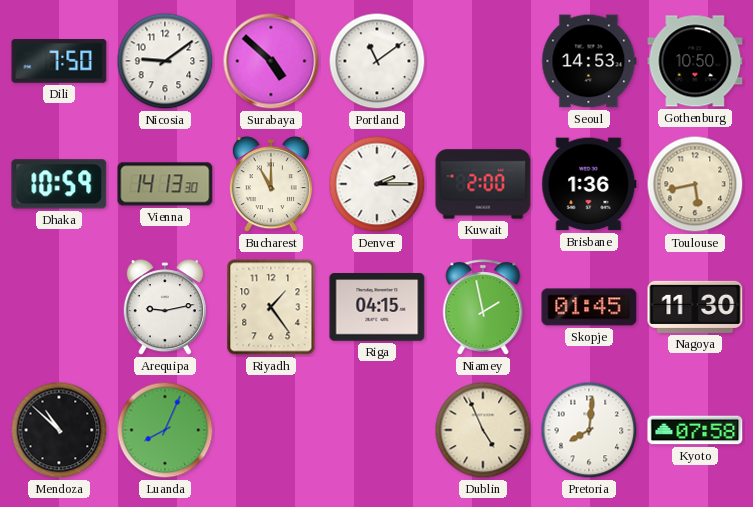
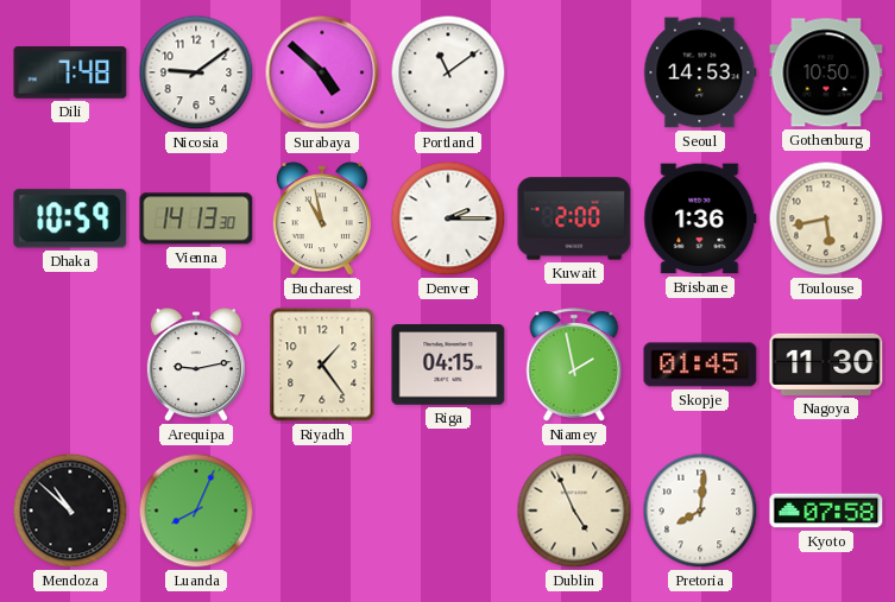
Dili: 7:50 -> 7:48
Bucharest: 11:00 -> 10:58
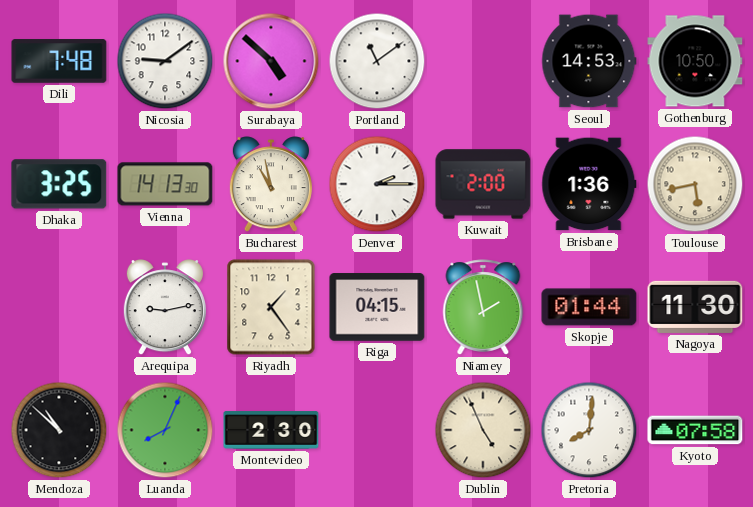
Dhaka: 10:59 -> 3:25
Skopje: 01:45 -> 01:44
Montevideo: none -> 2:30
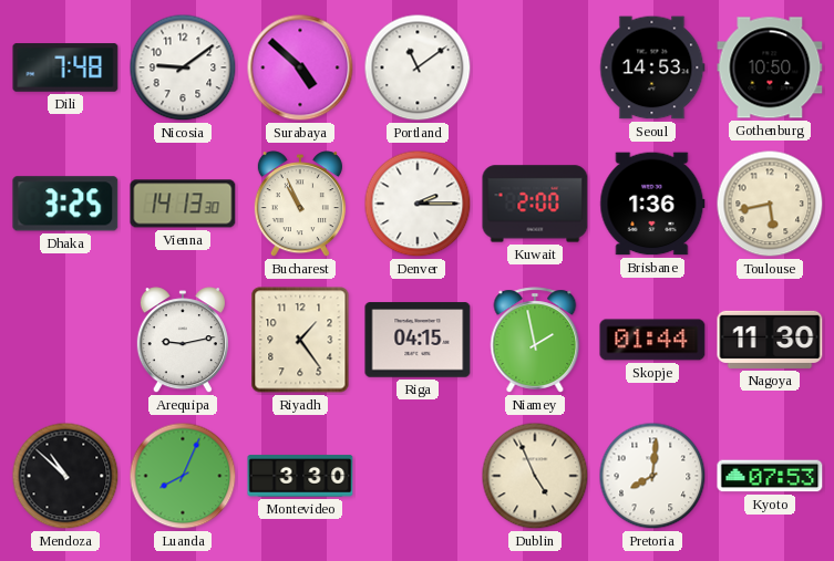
Bucharest: 10:58 -> 10:56
Montevideo: 2:30 -> 3:30
Kyoto: 07:58 -> 07:53
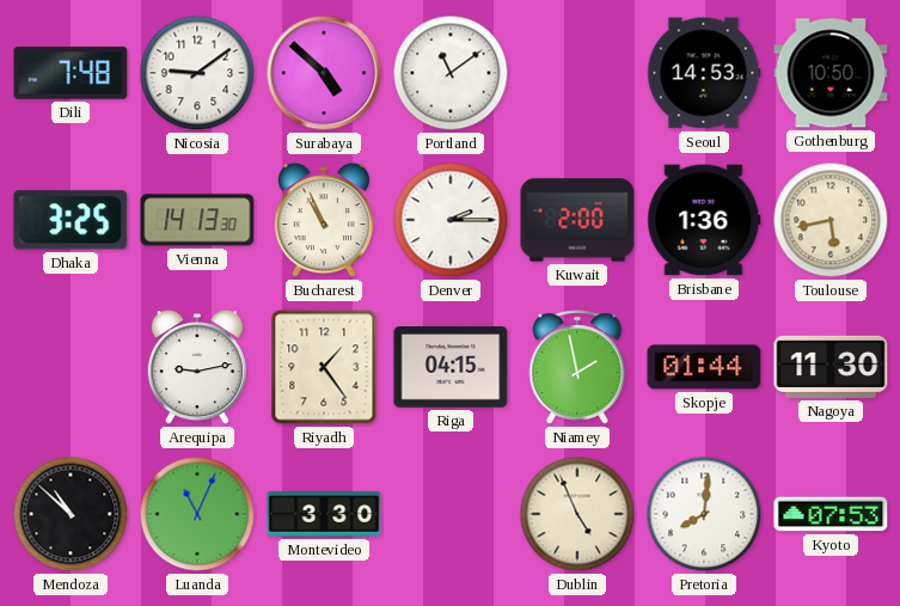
Luanda: 8:04 -> 11:04
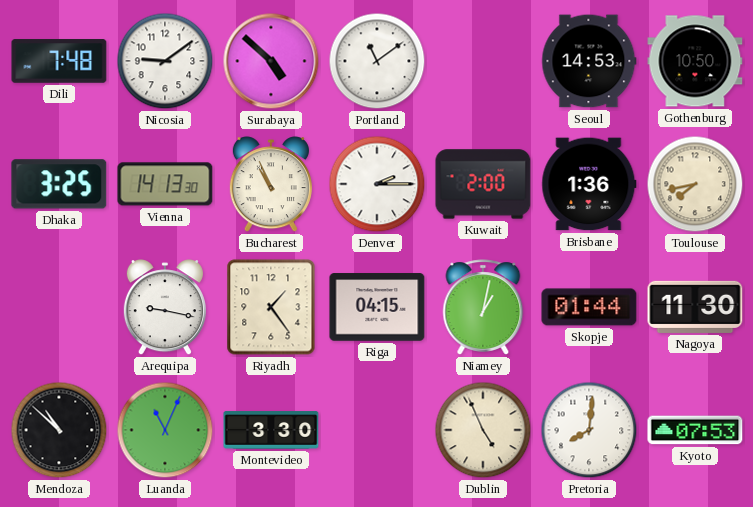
Toulouse: 5:43 -> 7:43
Arequipa: 9:13 -> 9:17
Niamey: 1:58 -> 1:02
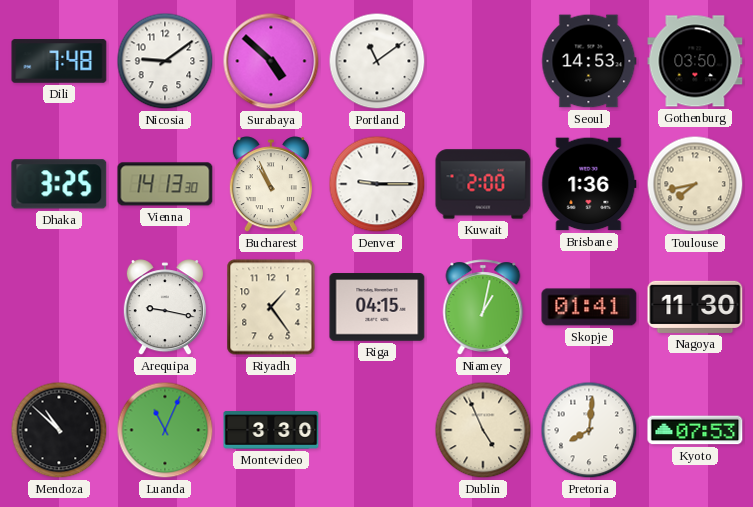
Gothenburg: 10:50 -> 03:50
Denver: 2:15 -> 9:15
Skopje: 01:44 -> 01:41
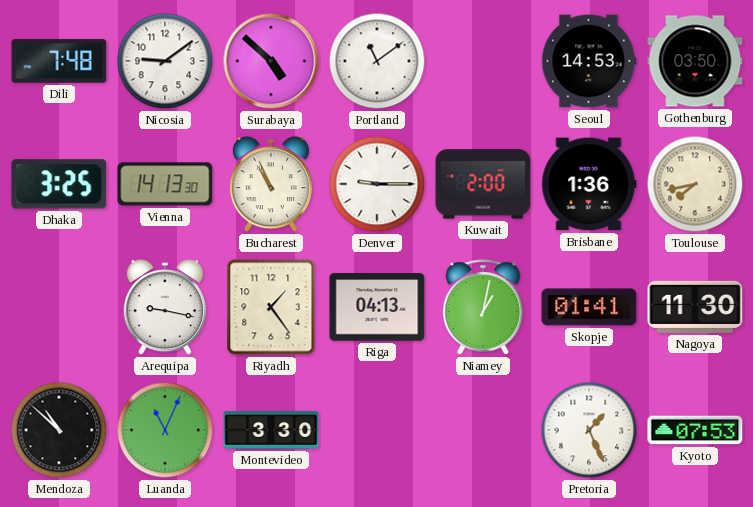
Riga: 04:15 -> 04:13
Dublin: 4:56 -> none
Pretoria: 8:01 -> 1:26
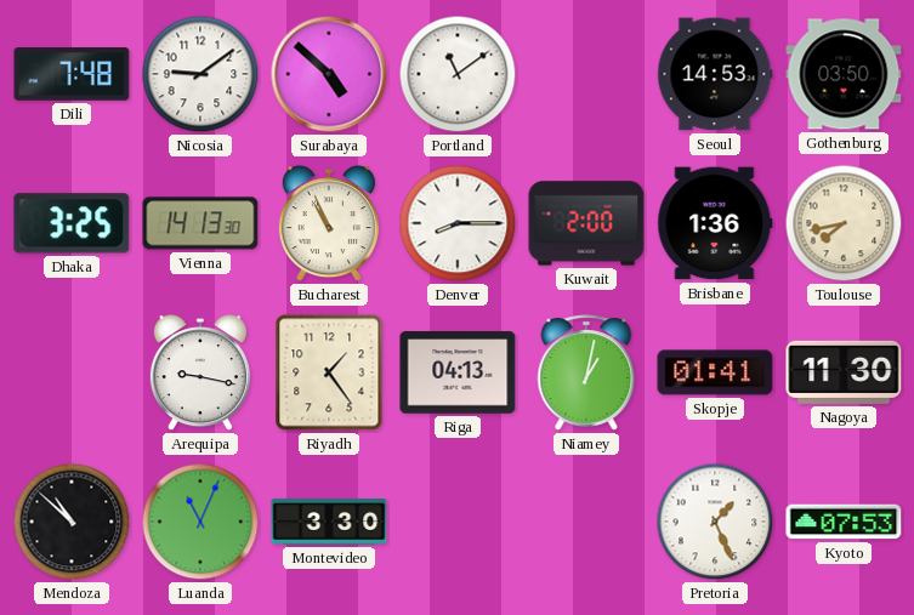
Denver: 9:15 -> 8:15
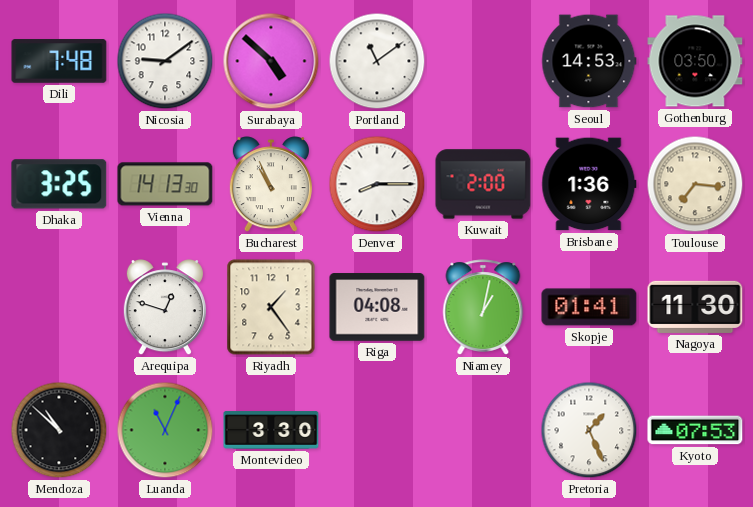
Toulouse: 7:43 -> 7:16
Arequipa: 9:17 -> 12:48
Riga: 04:13 -> 04:08
